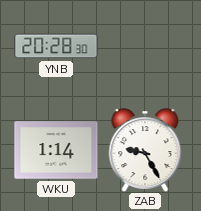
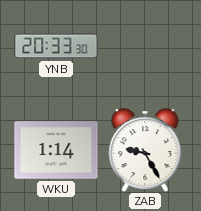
YNB: 20:28 -> 20:33
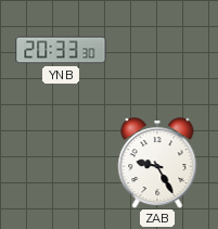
WKU: 1:14 -> none
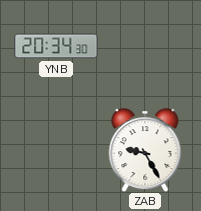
YNB: 20:33 -> 20:34
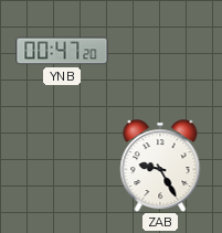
YNB: 20:34 -> 00:47
